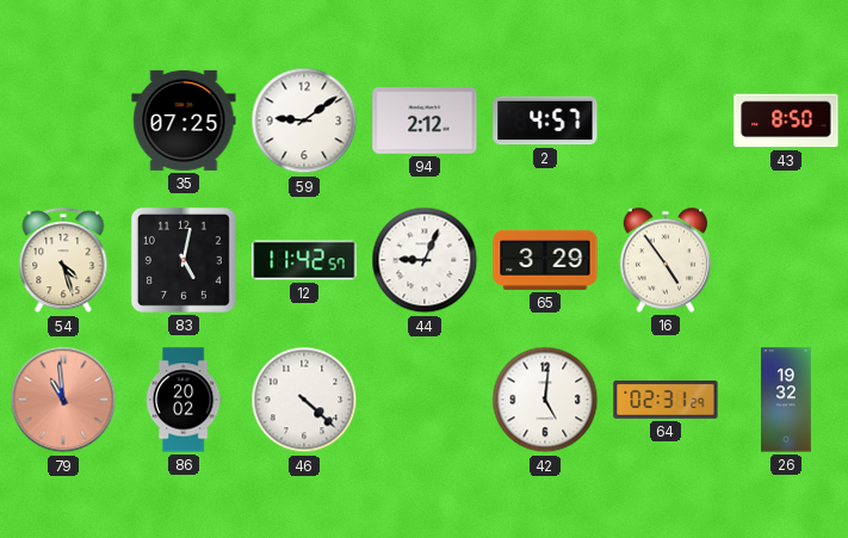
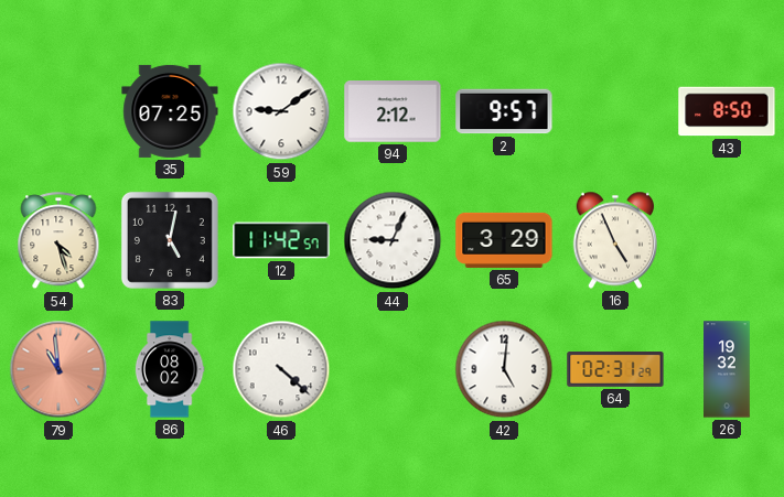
2: 4:57 -> 9:57
16: 4:54 -> 4:56
86: 20:02 -> 08:02
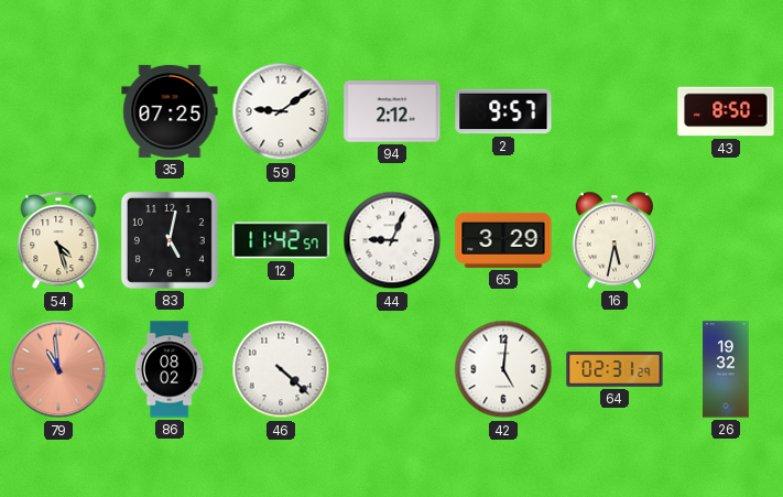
16: 4:56 -> 5:32
